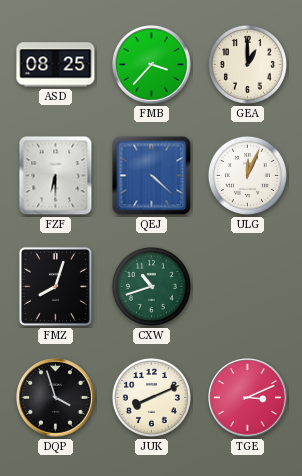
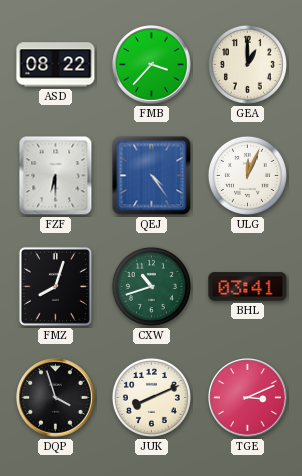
ASD: 08:25 -> 08:22
QEJ: 4:22 -> 4:24
BHL: none -> 03:41
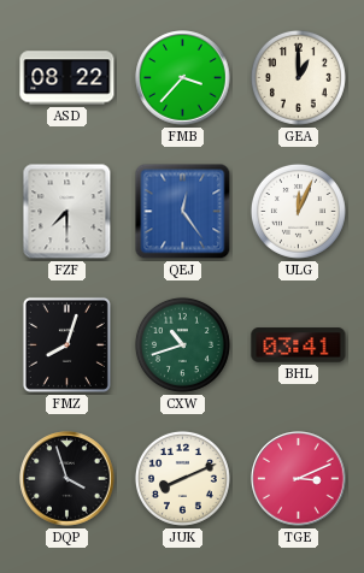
FZF: 6:30 -> 7:30
QEJ: 4:24 -> 12:24
